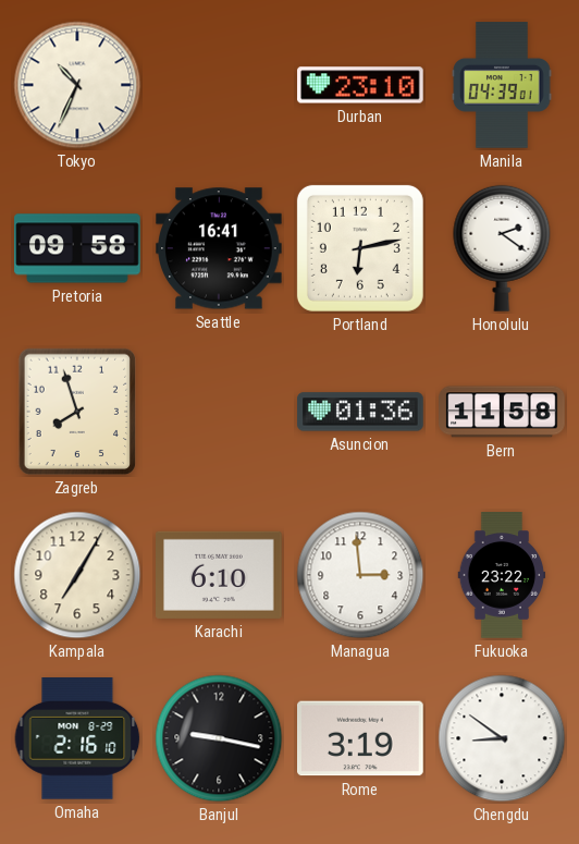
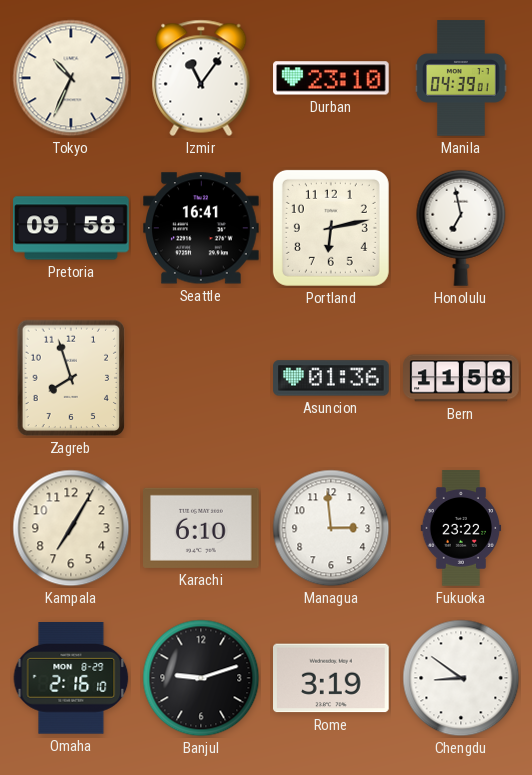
Izmir: none -> 11:06
Honolulu: 2:21 -> 6:58
Banjul: 9:17 -> 9:12
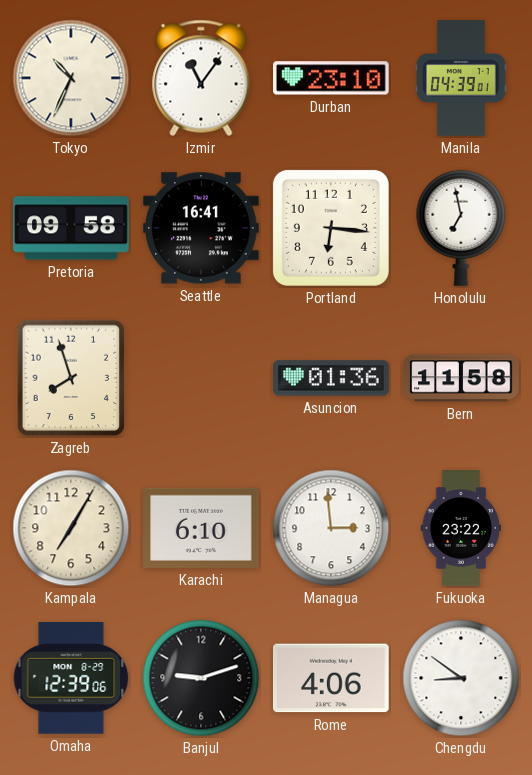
Portland: 6:13 -> 6:16
Omaha: 2:16 -> 12:39
Rome: 3:19 -> 4:06
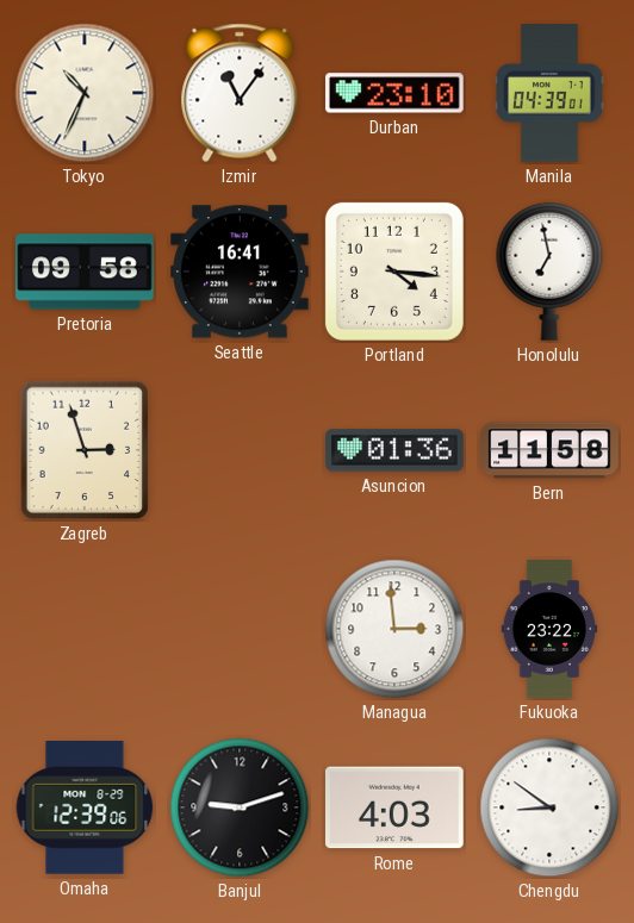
Portland: 6:16 -> 4:16
Zagreb: 7:57 -> 2:57
Kampala: 7:05 -> none
Karachi: 6:10 -> none
Rome: 4:06 -> 4:03
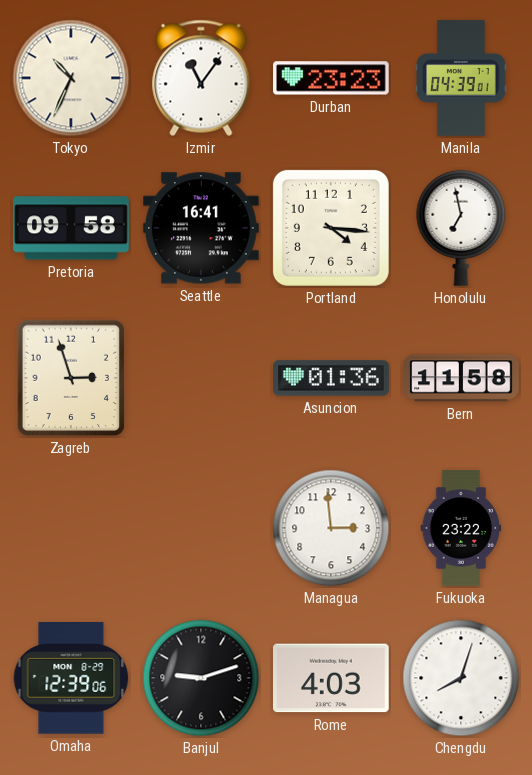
Durban: 23:10 -> 23:23
Chengdu: 8:51 -> 8:03
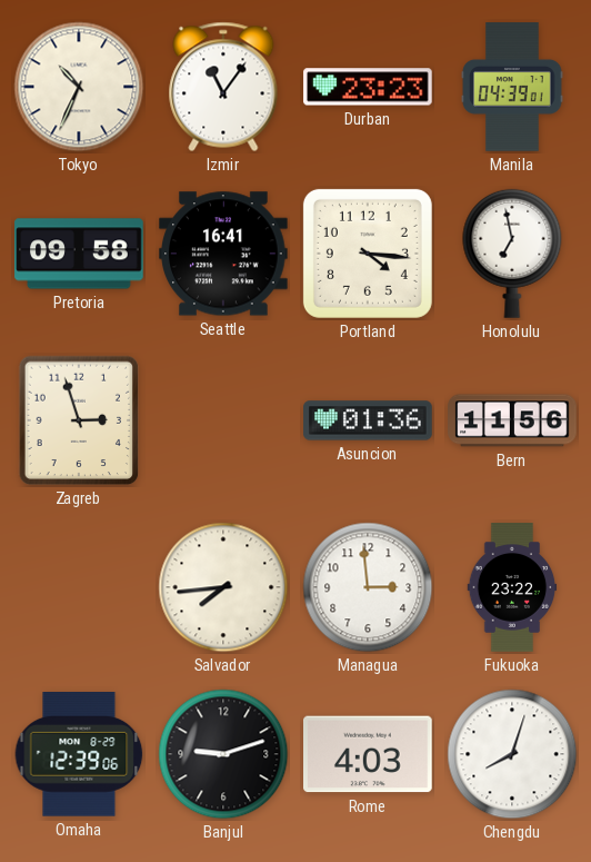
Bern: 11:58 -> 11:56
Salvador: none -> 7:44
